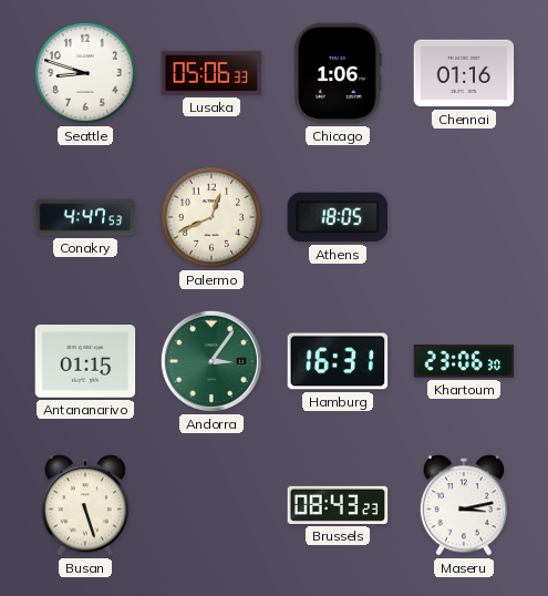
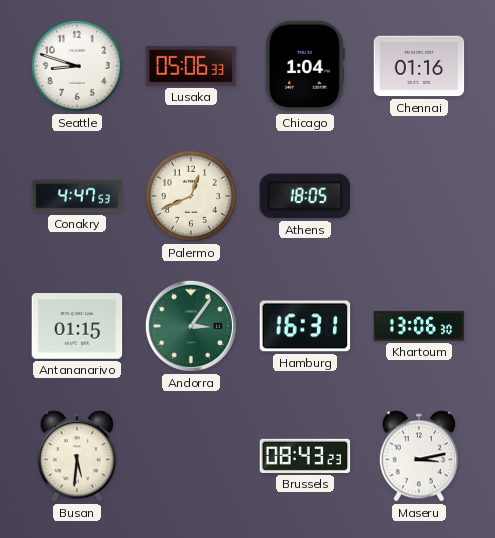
Chicago: 1:06 -> 1:04
Khartoum: 23:06 -> 13:06
Busan: 5:27 -> 5:31
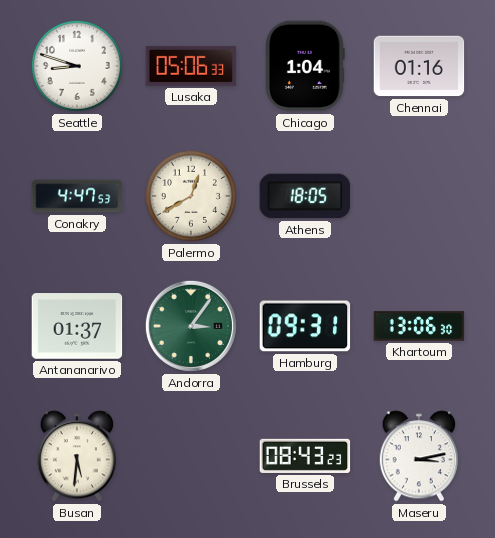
Palermo: 12:41 -> 12:40
Antananarivo: 01:15 -> 01:37
Hamburg: 16:31 -> 09:31
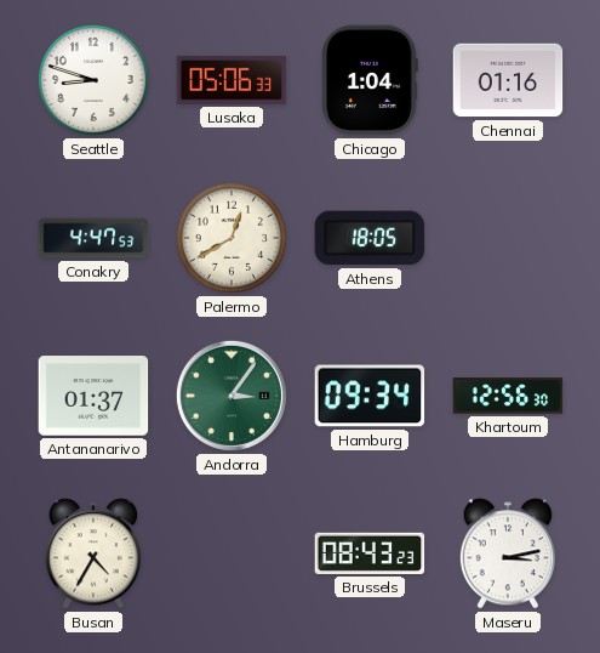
Hamburg: 09:31 -> 09:34
Khartoum: 13:06 -> 12:56
Busan: 5:31 -> 4:35
